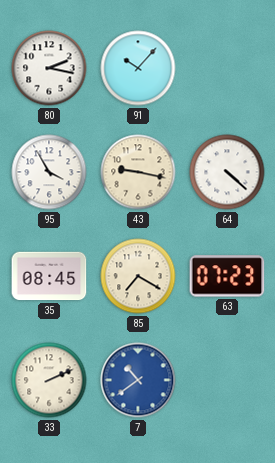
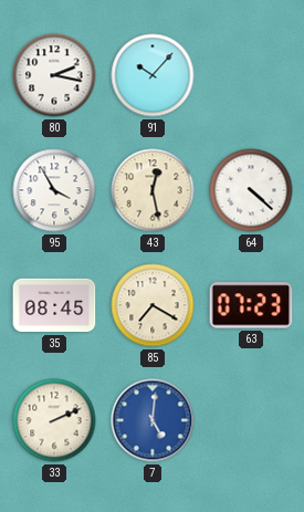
43: 9:17 -> 12:28
7: 10:39 -> 5:01
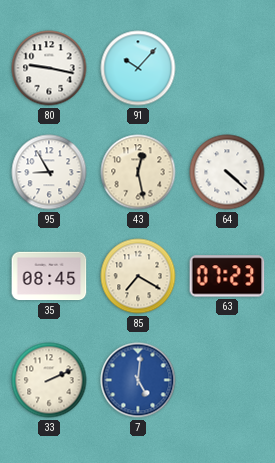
80: 2:17 -> 9:17
95: 3:55 -> 8:55
